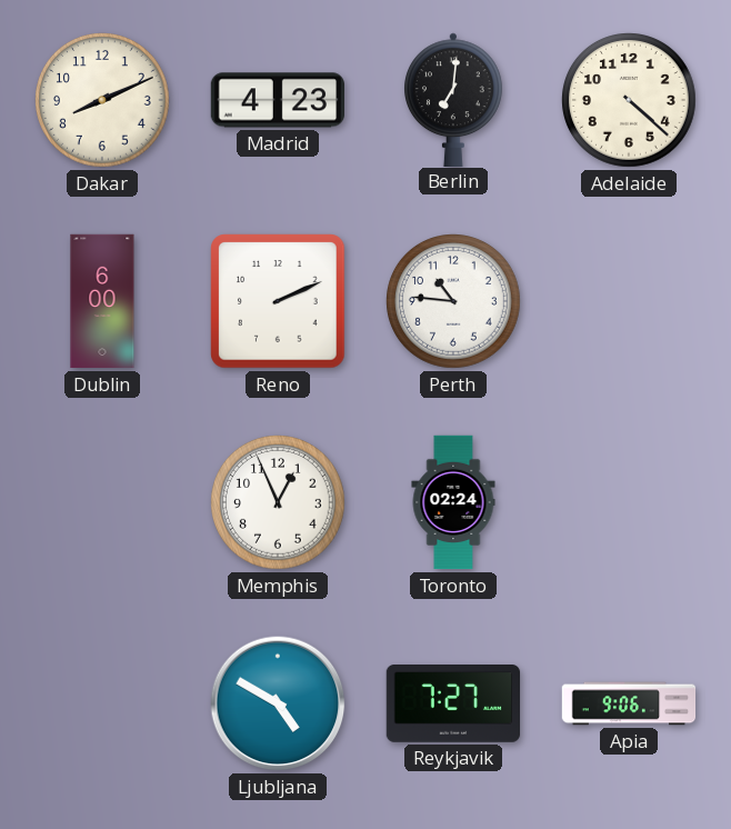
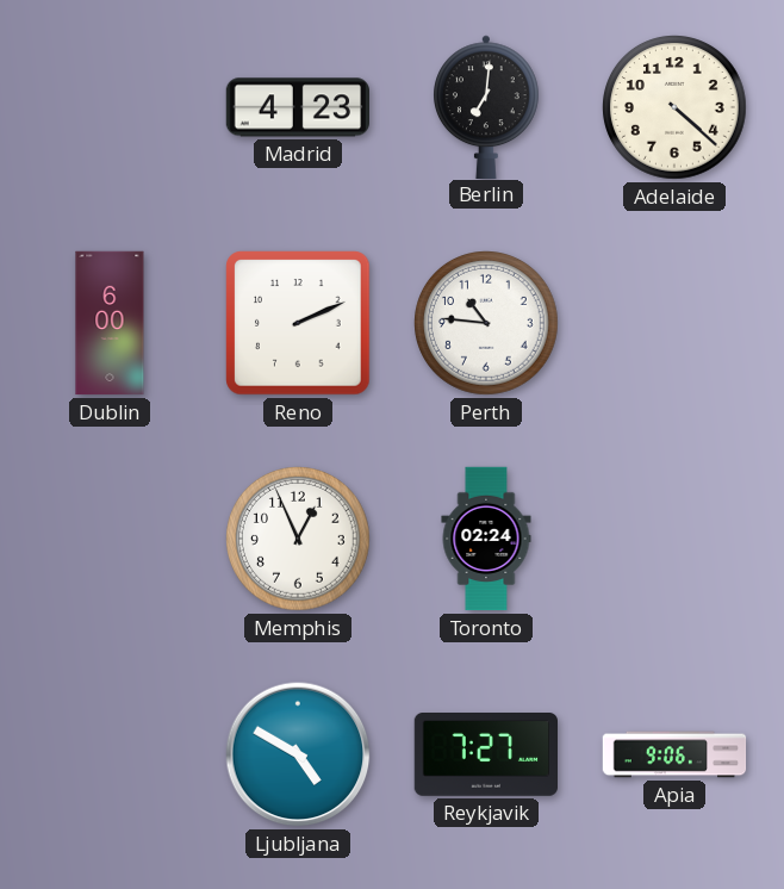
Dakar: 8:11 -> none
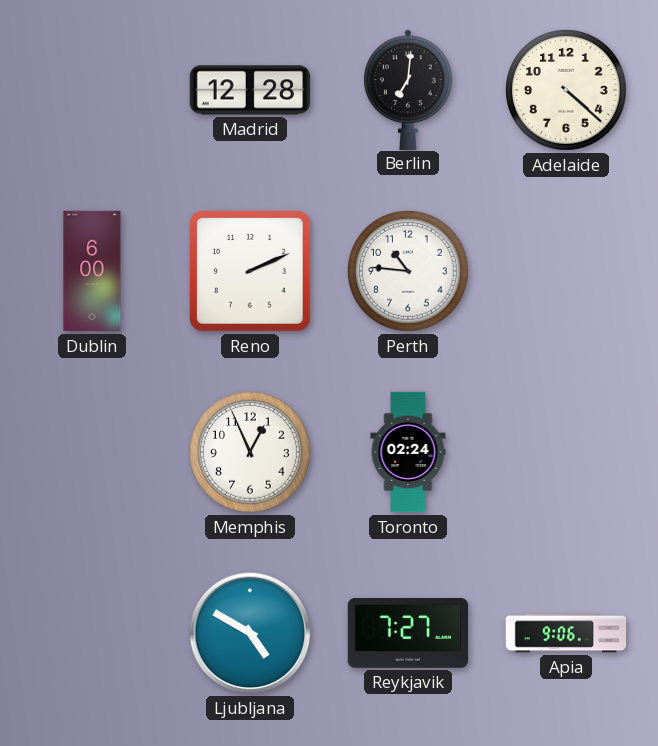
Madrid: 4:23 -> 12:28
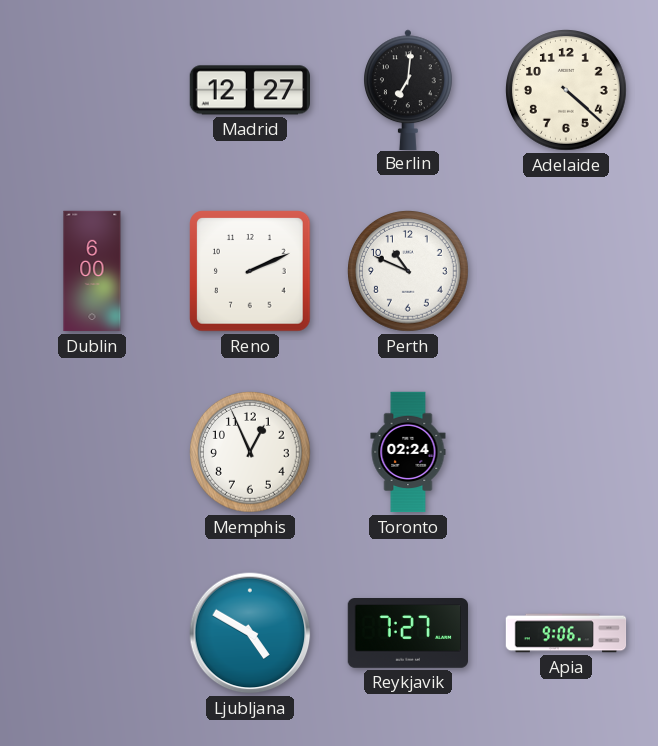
Madrid: 12:28 -> 12:27
Perth: 10:46 -> 10:49
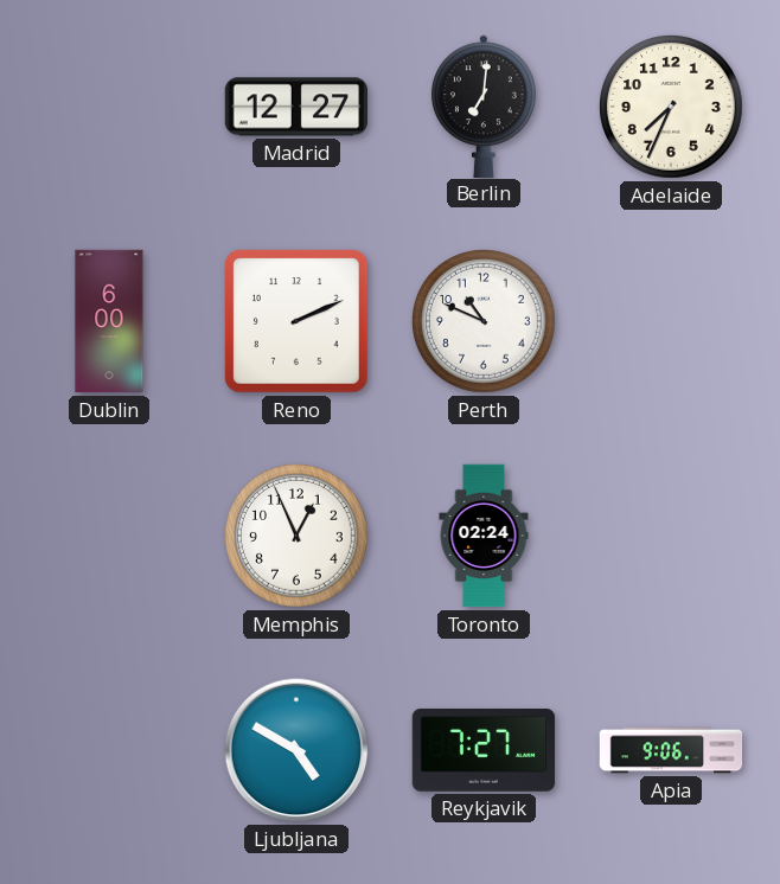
Adelaide: 4:22 -> 7:34
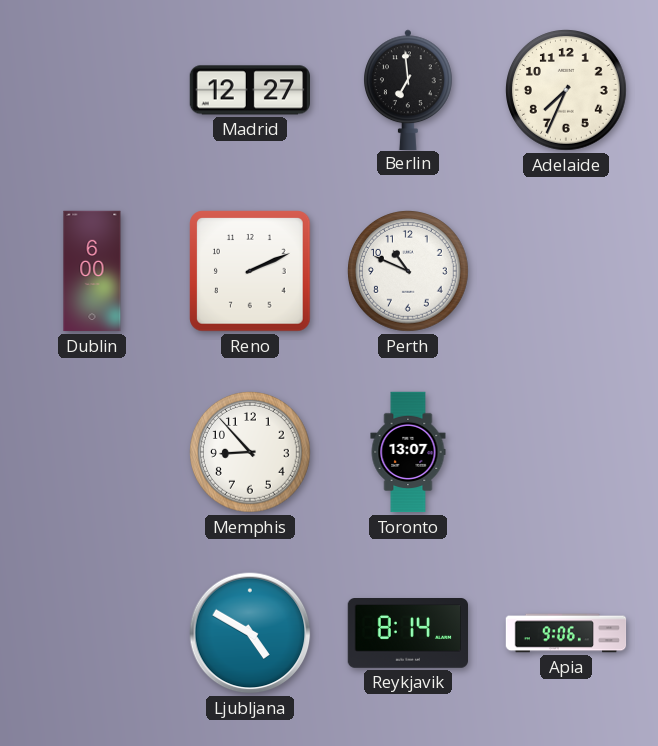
Berlin: 7:01 -> 6:59
Memphis: 12:56 -> 8:53
Toronto: 02:24 -> 13:07
Reykjavik: 7:27 -> 8:14
